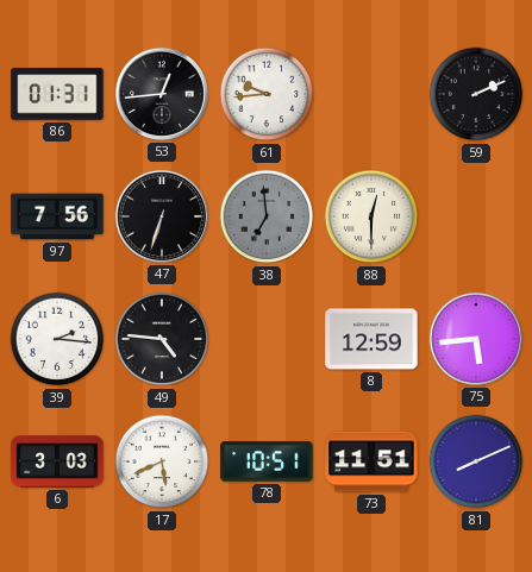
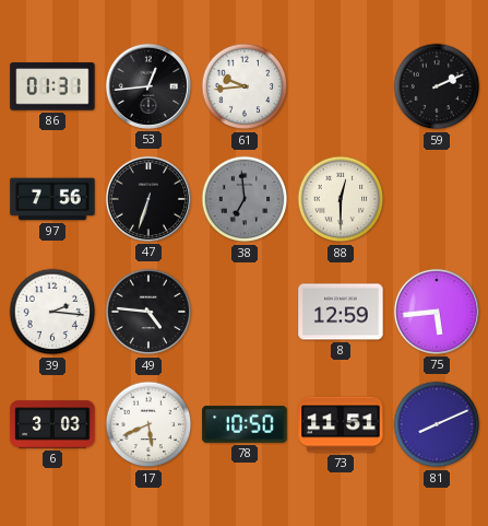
78: 10:51 -> 10:50
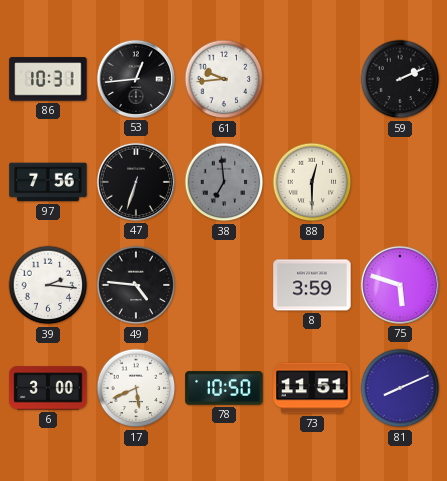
86: 01:31 -> 10:31
8: 12:59 -> 3:59
75: 5:44 -> 5:48
6: 3:03 -> 3:00
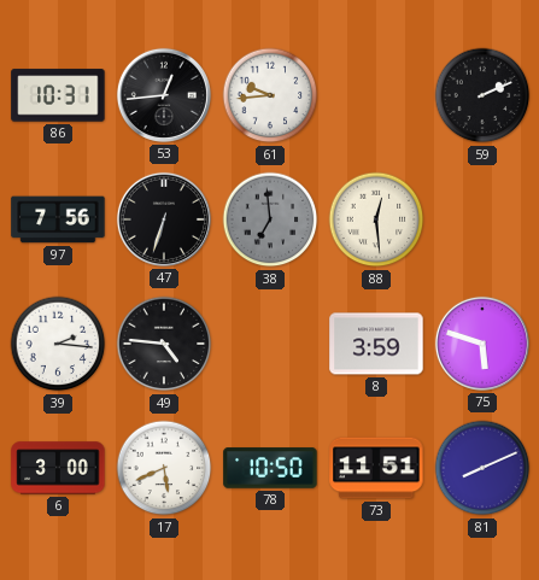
88: 12:30 -> 12:29
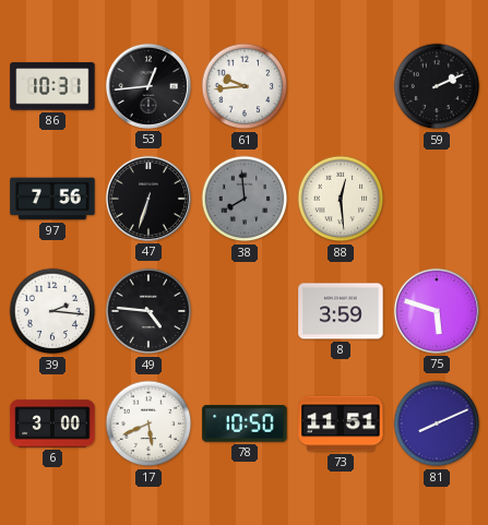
38: 6:59 -> 7:59
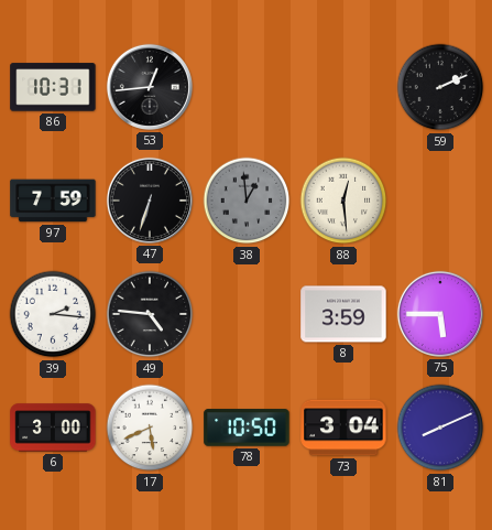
61: 9:44 -> none
97: 7:56 -> 7:59
38: 7:59 -> 12:59
75: 5:48 -> 5:45
73: 11:51 -> 3:04
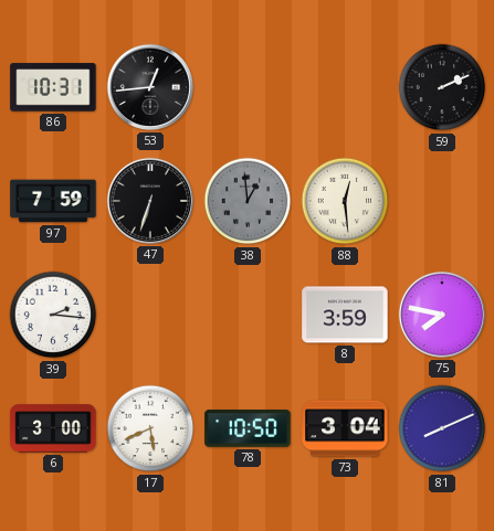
49: 4:46 -> none
75: 5:45 -> 7:47
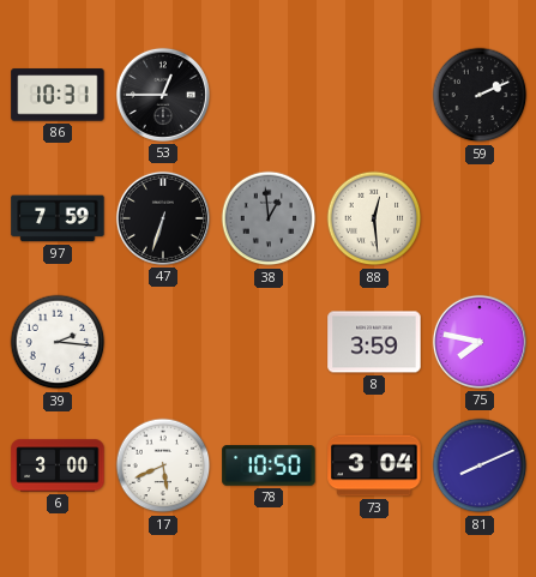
53: 12:44 -> 12:45
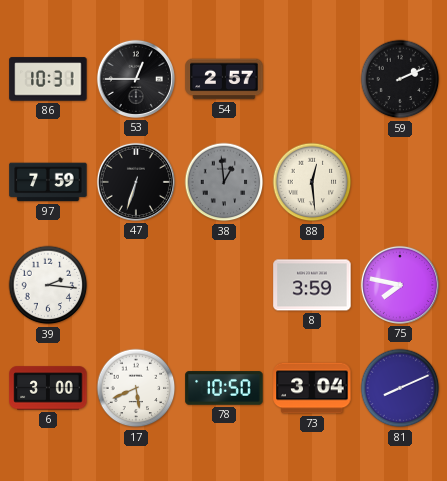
54: none -> 2:57
